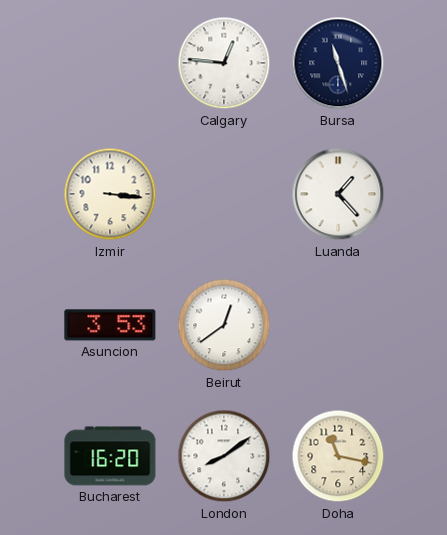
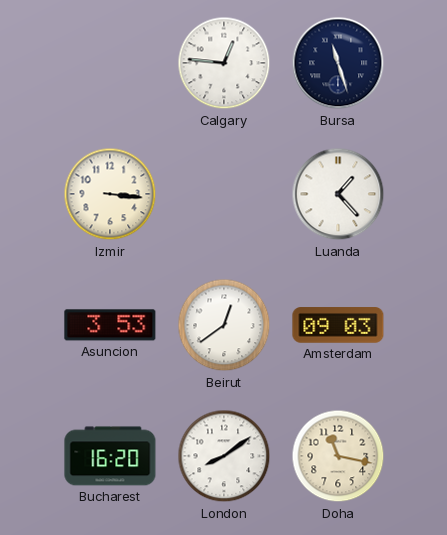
Amsterdam: none -> 09:03
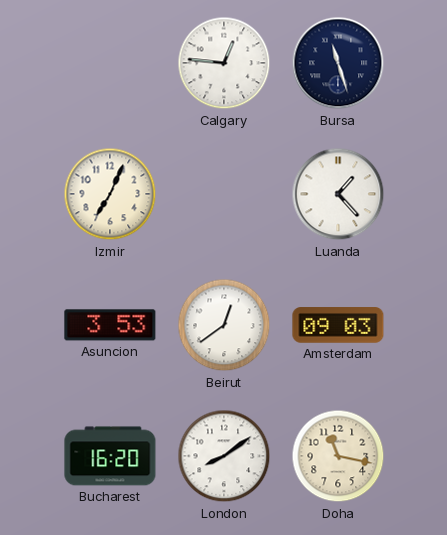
Izmir: 3:16 -> 7:04
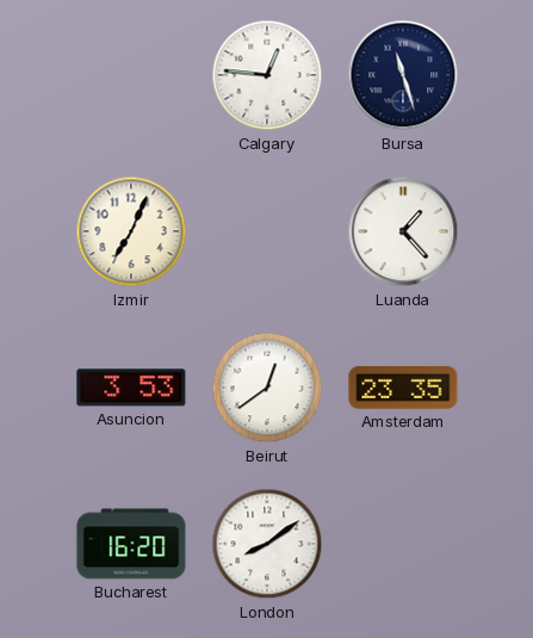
Amsterdam: 09:03 -> 23:35
Doha: 11:17 -> none
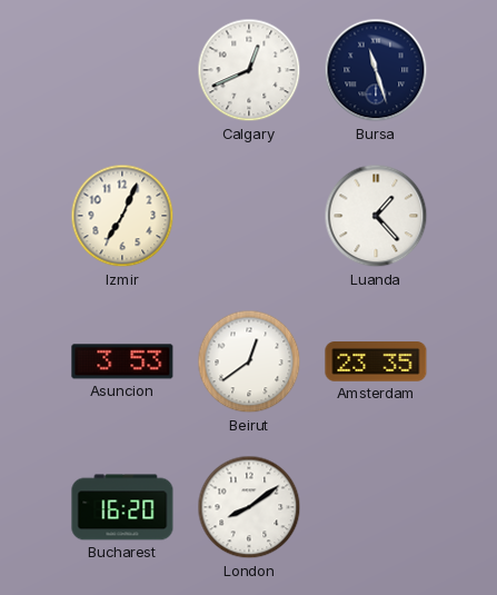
Calgary: 12:46 -> 12:41
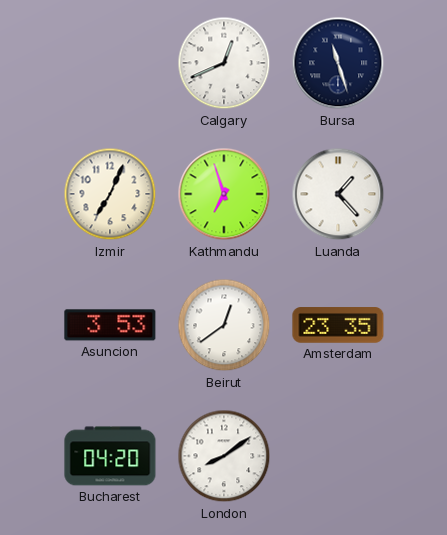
Kathmandu: none -> 6:57
Bucharest: 16:20 -> 04:20
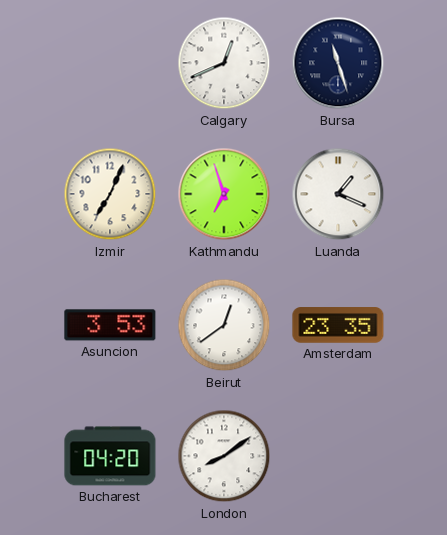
Luanda: 1:23 -> 1:19
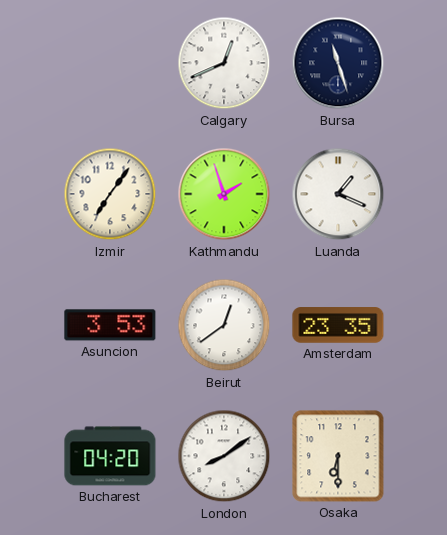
Izmir: 7:04 -> 7:06
Kathmandu: 6:57 -> 1:57
Osaka: none -> 6:30
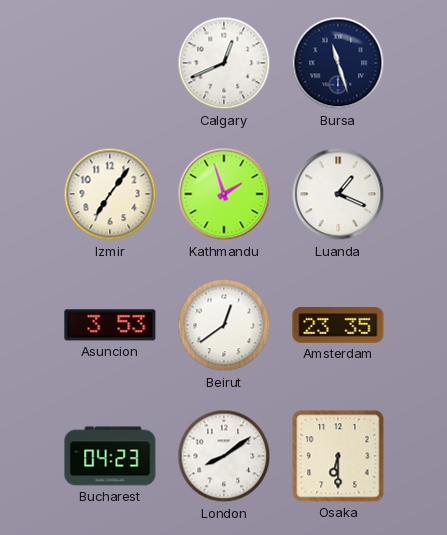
Bucharest: 04:20 -> 04:23
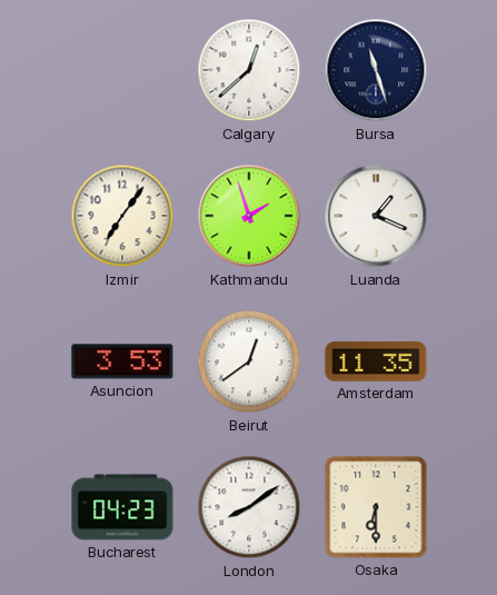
Calgary: 12:41 -> 12:38
Amsterdam: 23:35 -> 11:35
